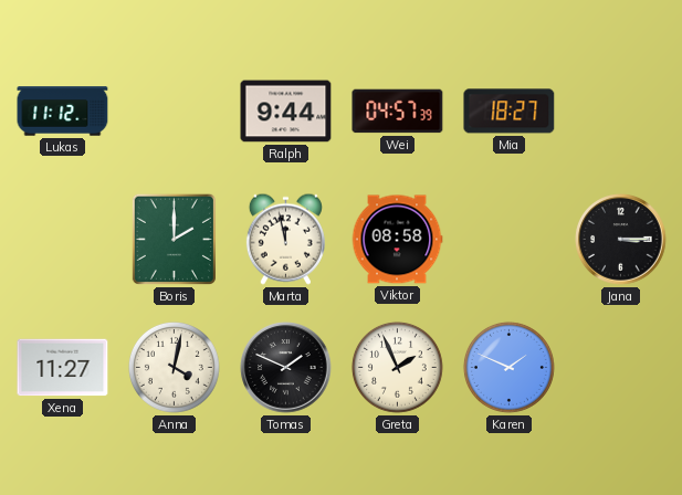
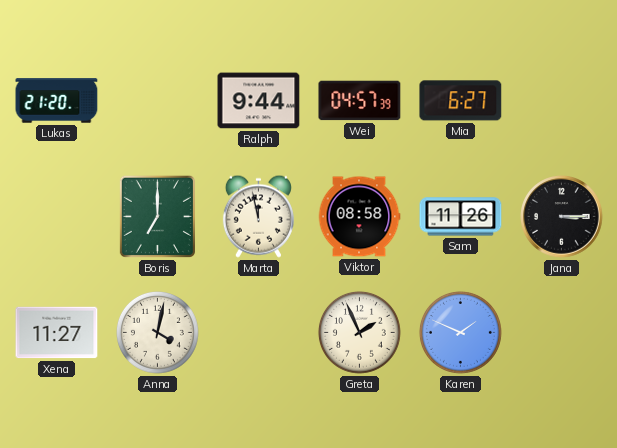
Lukas: 11:12 -> 21:20
Mia: 18:27 -> 6:27
Boris: 2:00 -> 7:00
Sam: none -> 11:26
Tomas: 1:49 -> none
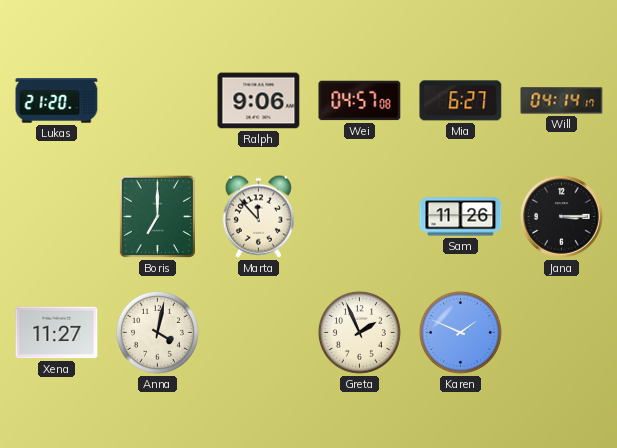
Ralph: 9:44 -> 9:06
Wei: 04:57:39 -> 04:57:08
Will: none -> 04:14
Marta: 11:58 -> 11:53
Viktor: 08:58 -> none
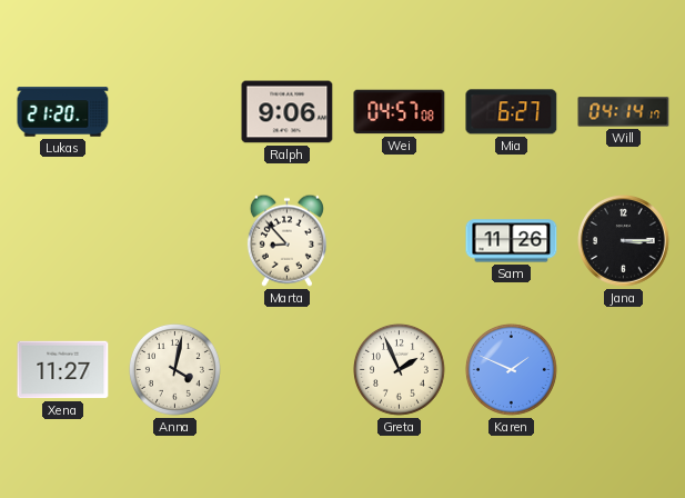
Boris: 7:00 -> none
Marta: 11:53 -> 8:53
